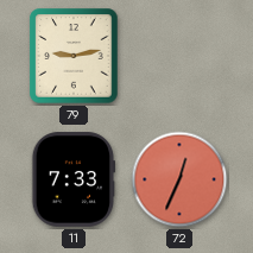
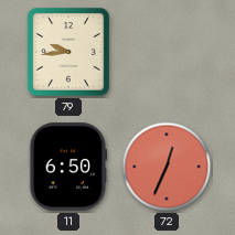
79: 9:13 -> 9:44
11: 7:33 -> 6:50
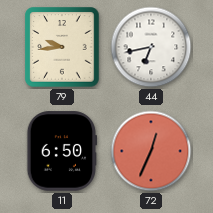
44: none -> 6:43
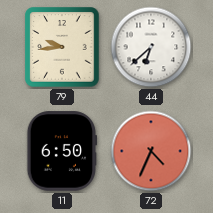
44: 6:43 -> 6:38
72: 12:34 -> 4:34
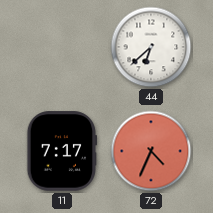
79: 9:44 -> none
11: 6:50 -> 7:17
